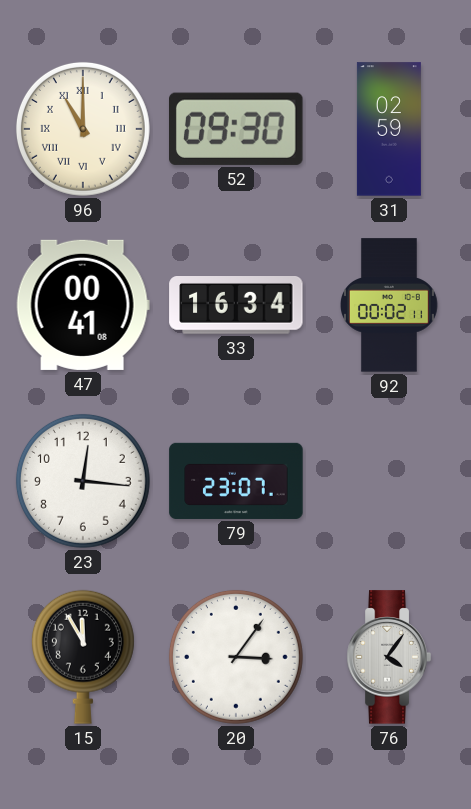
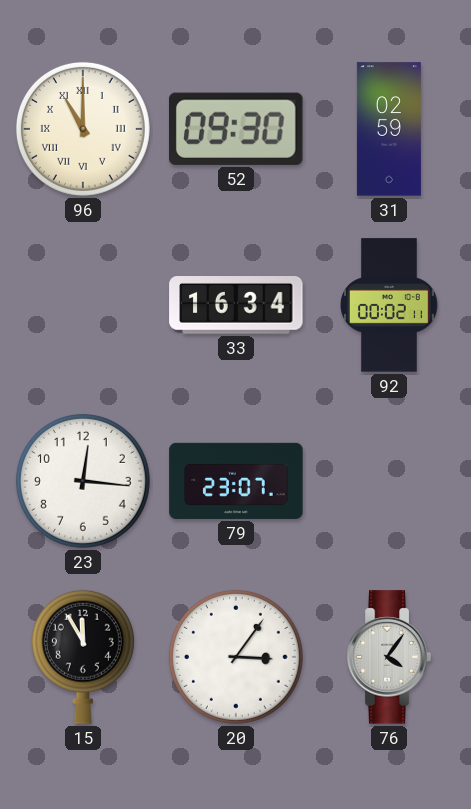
47: 00:41 -> none
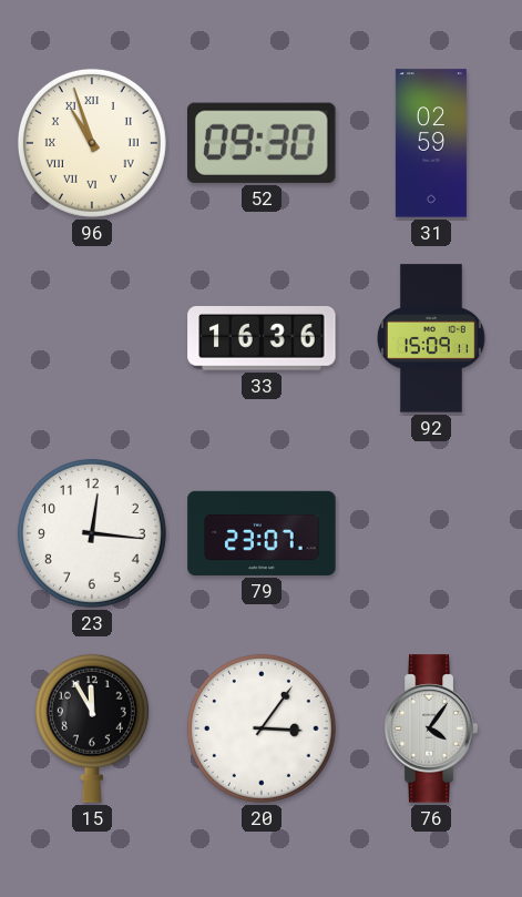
96: 11:00 -> 10:57
33: 16:34 -> 16:36
92: 00:02 -> 15:09
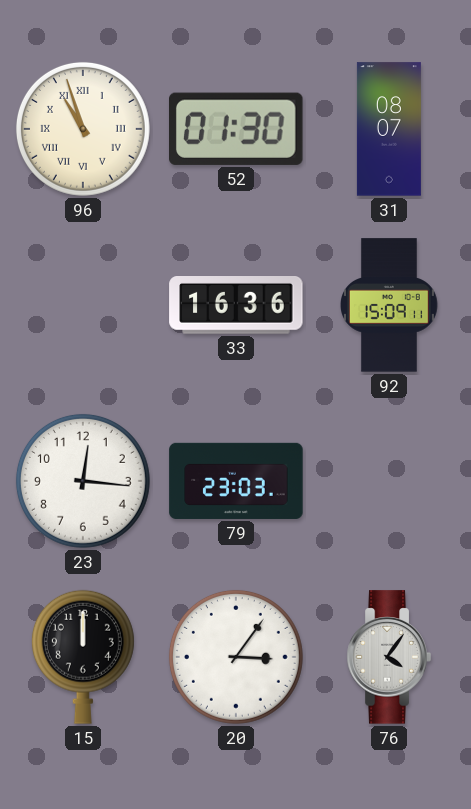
52: 09:30 -> 01:30
31: 02:59 -> 08:07
79: 23:07 -> 23:03
15: 11:55 -> 12:00
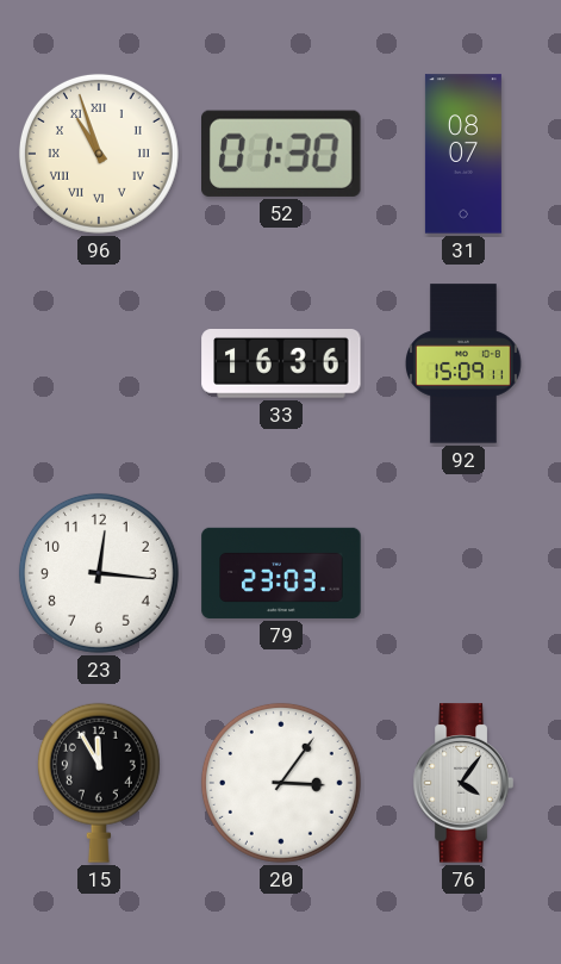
15: 12:00 -> 11:55
